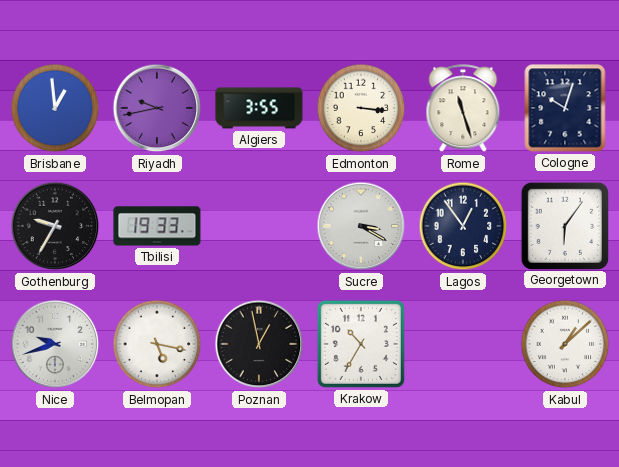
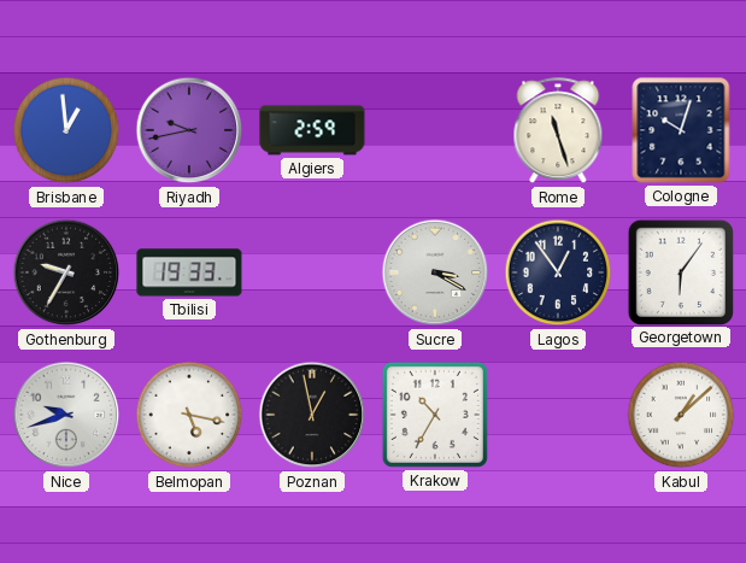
Algiers: 3:55 -> 2:59
Edmonton: 3:16 -> none
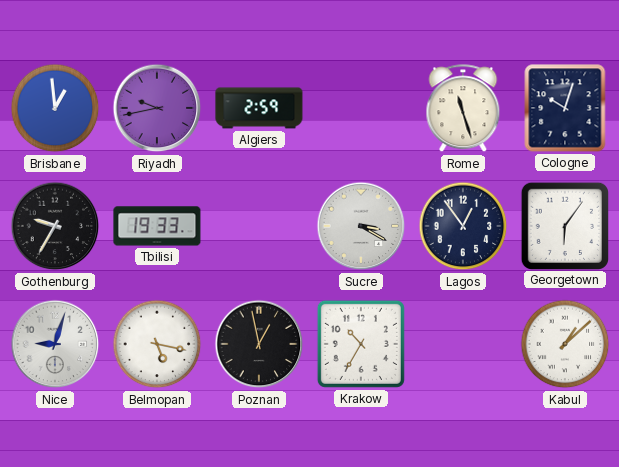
Nice: 9:42 -> 9:03
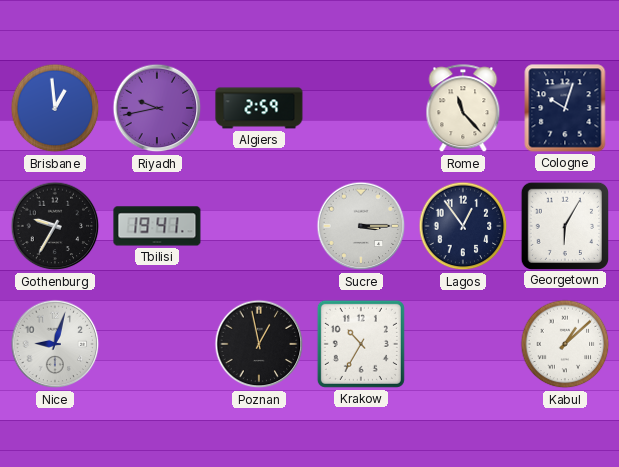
Rome: 11:27 -> 11:23
Tbilisi: 19:33 -> 19:41
Sucre: 3:20 -> 3:15
Georgetown: 6:06 -> 6:05
Belmopan: 5:17 -> none
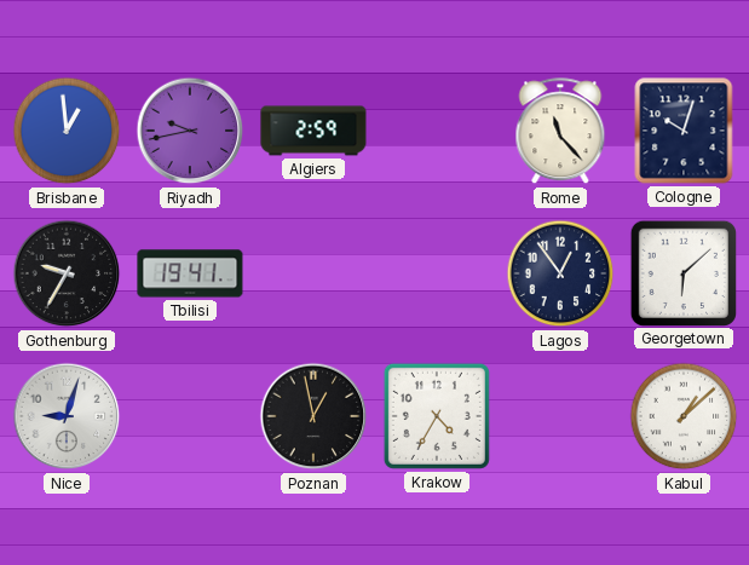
Sucre: 3:15 -> none
Georgetown: 6:05 -> 6:08
Krakow: 10:35 -> 4:35
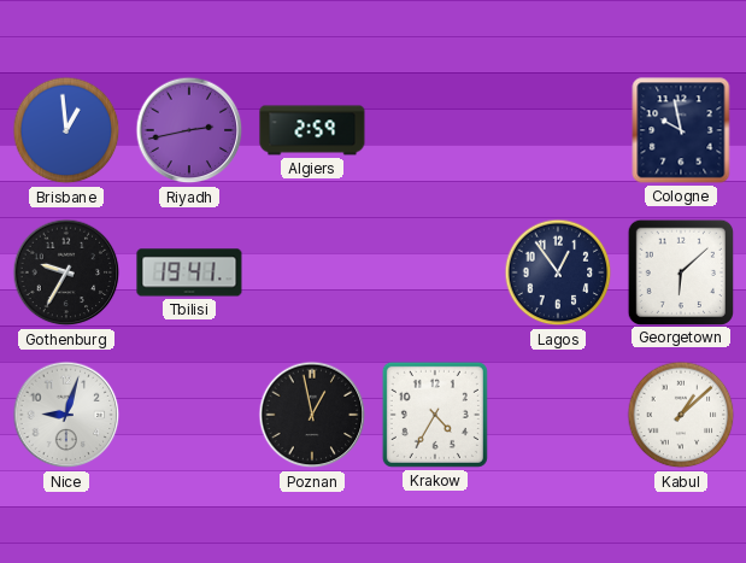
Riyadh: 9:43 -> 2:43
Rome: 11:23 -> none
Cologne: 10:03 -> 9:58
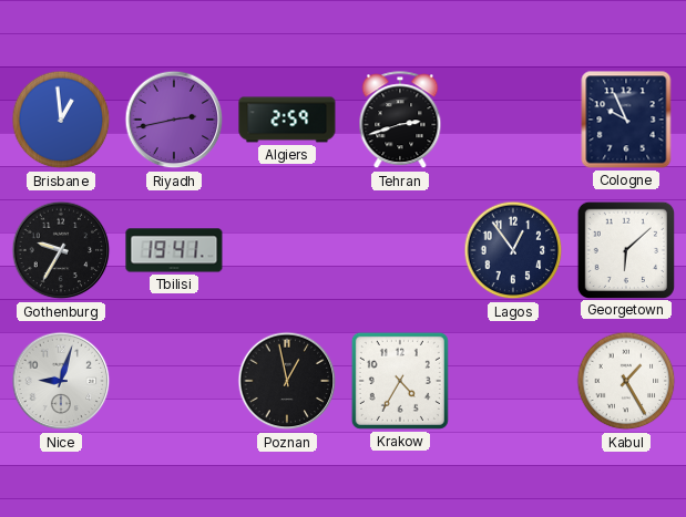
Tehran: none -> 2:42
Cologne: 9:58 -> 9:56
Kabul: 1:08 -> 1:25
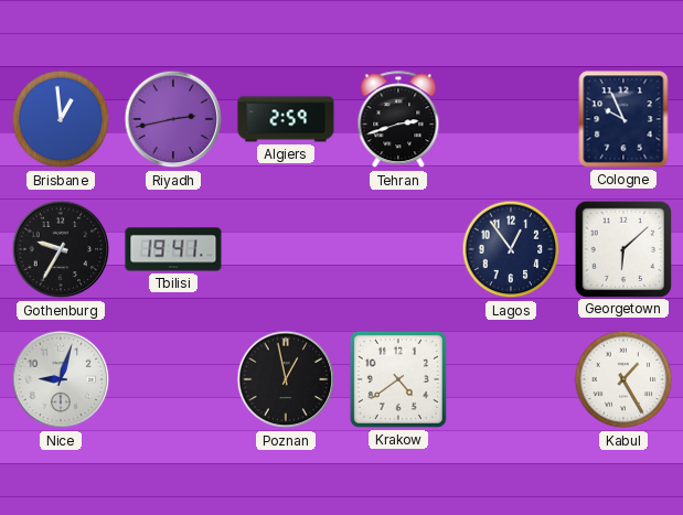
Krakow: 4:35 -> 4:39
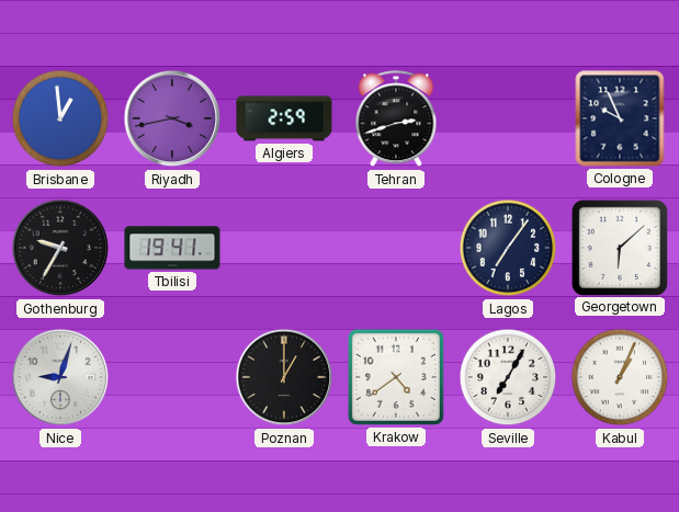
Riyadh: 2:43 -> 3:43
Lagos: 12:54 -> 7:06
Poznan: 12:58 -> 1:00
Seville: none -> 7:05
Kabul: 1:25 -> 1:04
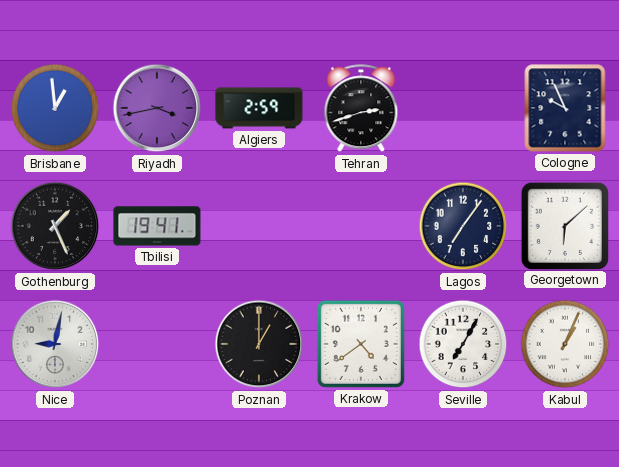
Gothenburg: 9:35 -> 1:26
Nice: 9:03 -> 9:02
